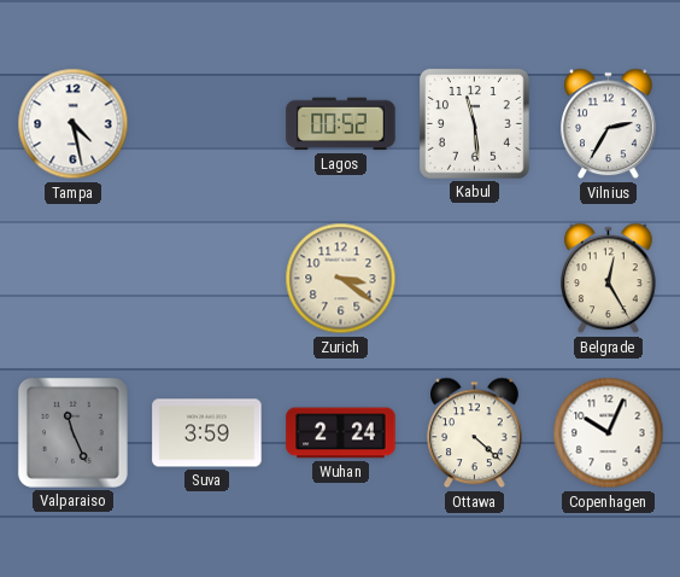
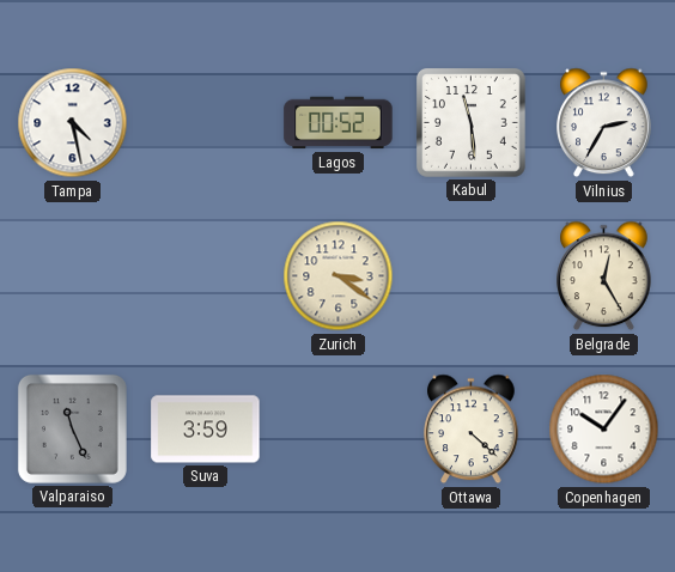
Wuhan: 2:24 -> none
Copenhagen: 10:04 -> 10:06
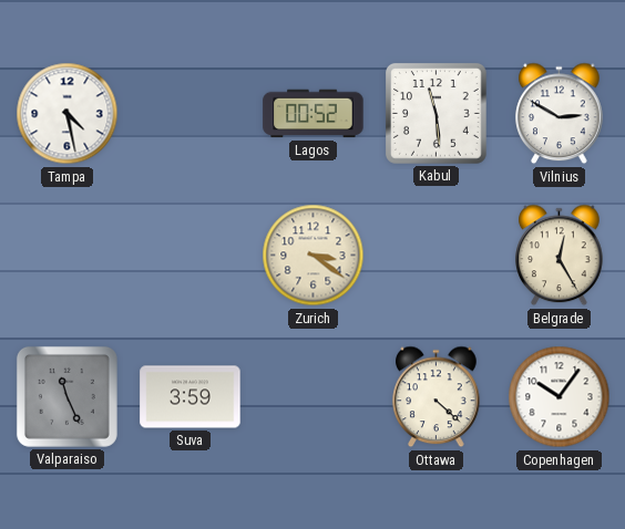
Vilnius: 2:35 -> 2:50
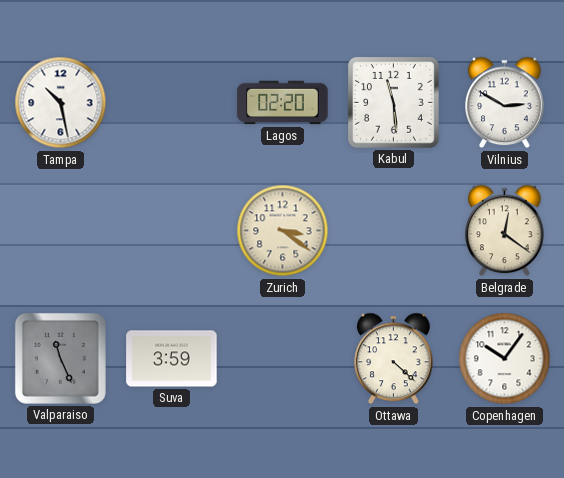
Tampa: 4:28 -> 10:28
Lagos: 00:52 -> 02:20
Belgrade: 12:25 -> 12:21
